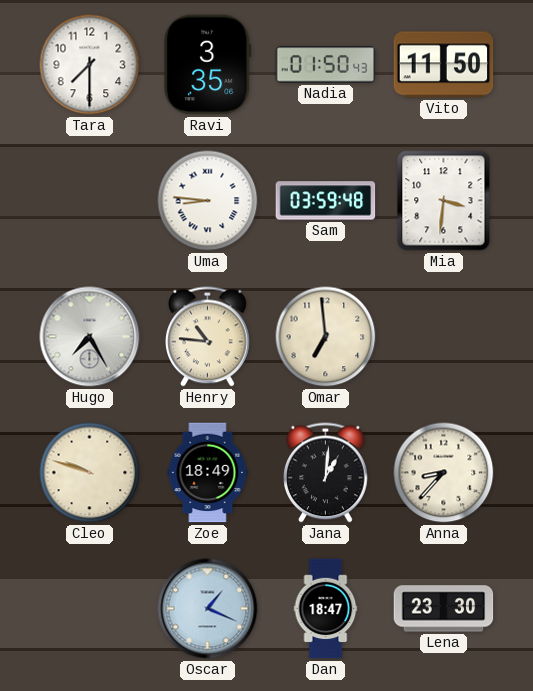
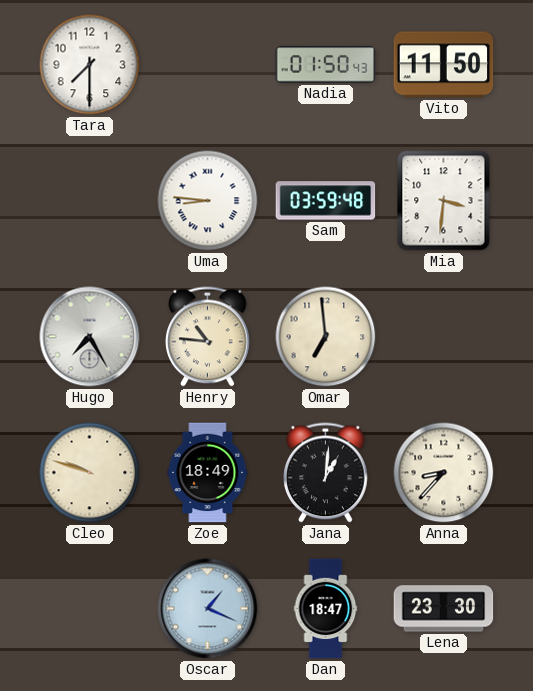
Ravi: 3:35 -> none
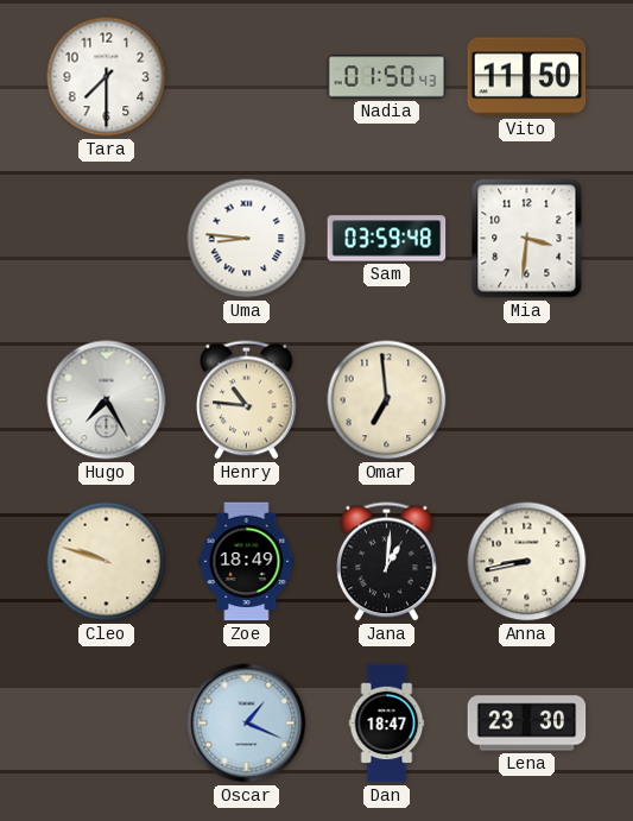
Anna: 8:37 -> 8:43
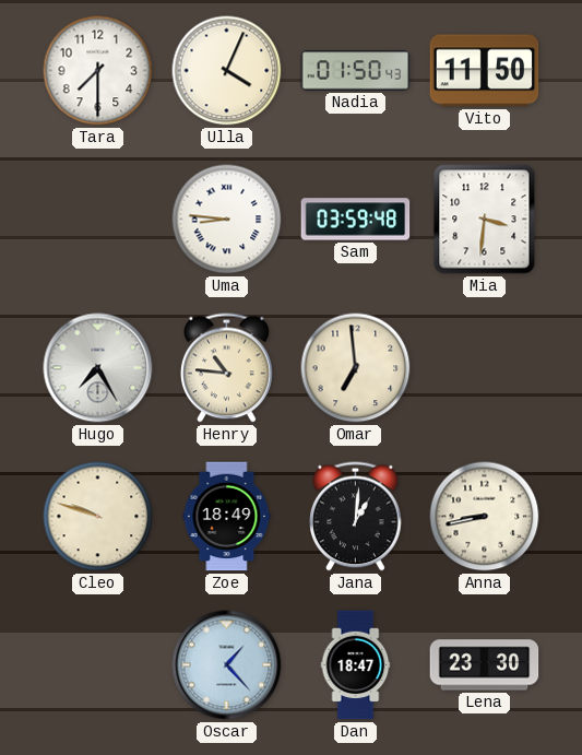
Ulla: none -> 4:04
Oscar: 1:19 -> 1:23
